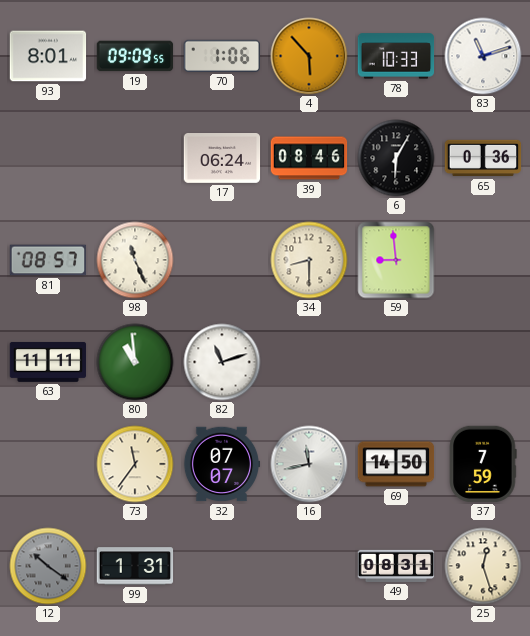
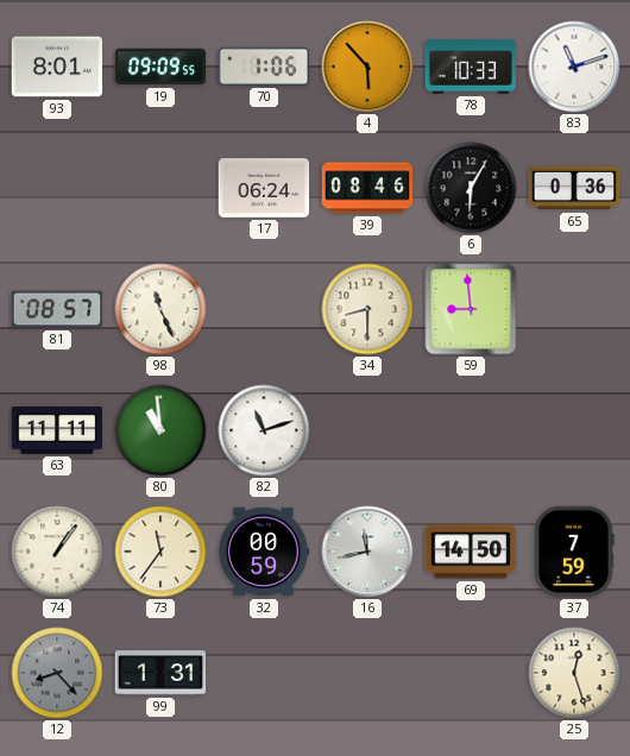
74: none -> 1:06
32: 07:07 -> 00:59
12: 10:21 -> 8:23
49: 08:31 -> none
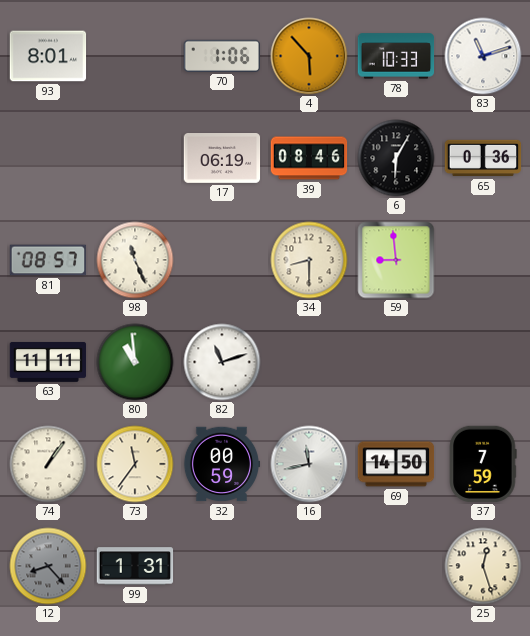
19: 09:09 -> none
17: 06:24 -> 06:19
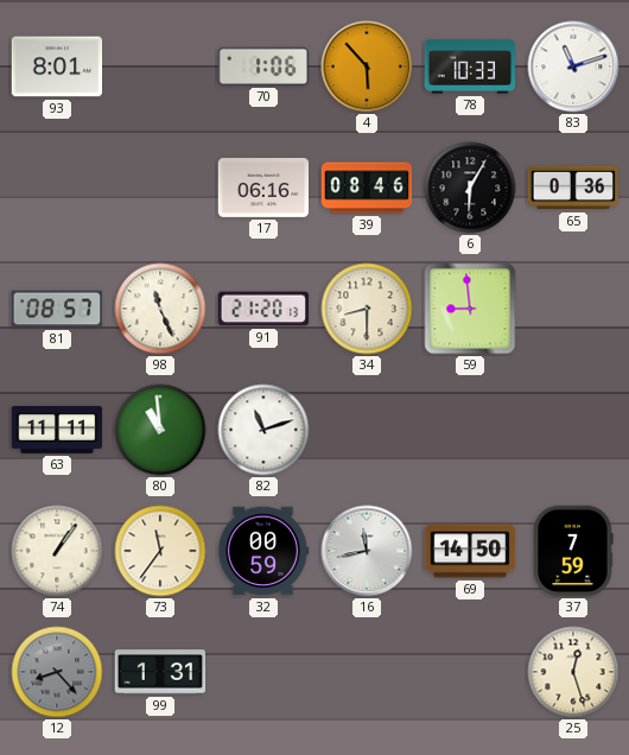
17: 06:19 -> 06:16
91: none -> 21:20
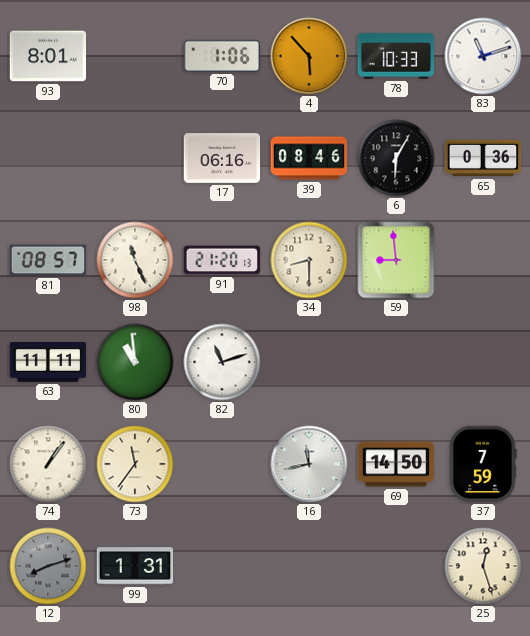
32: 00:59 -> none
12: 8:23 -> 8:12
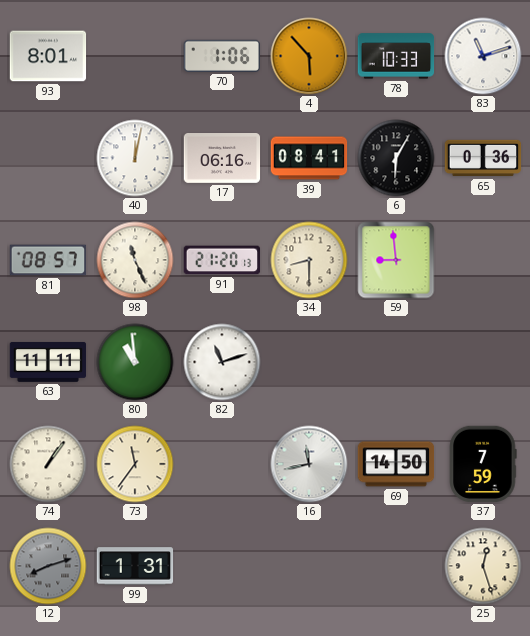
40: none -> 12:02
39: 08:46 -> 08:41
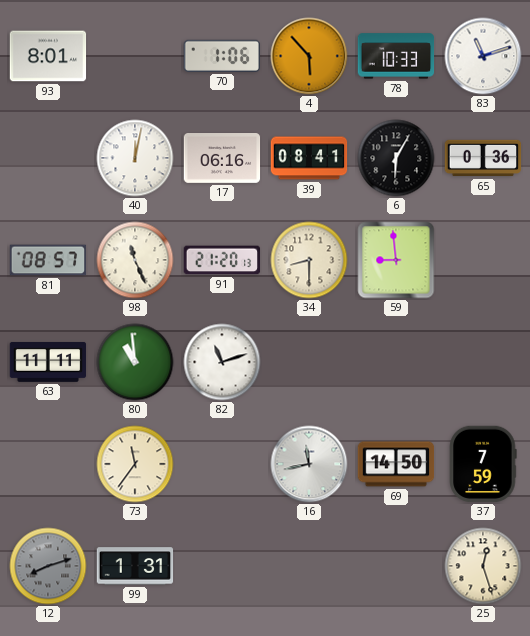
74: 1:06 -> none
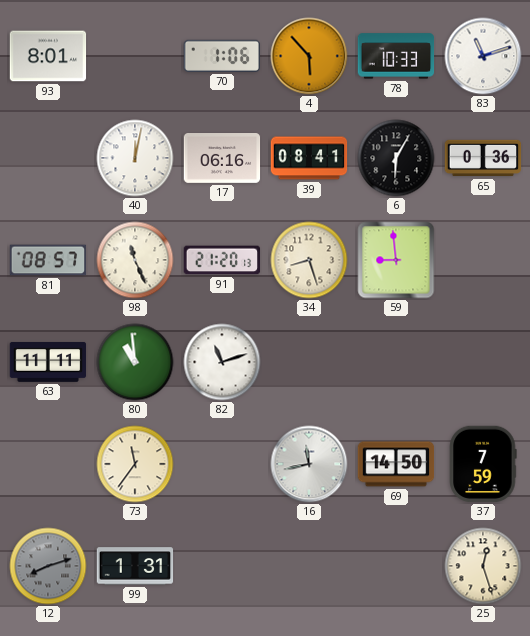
34: 8:30 -> 8:27
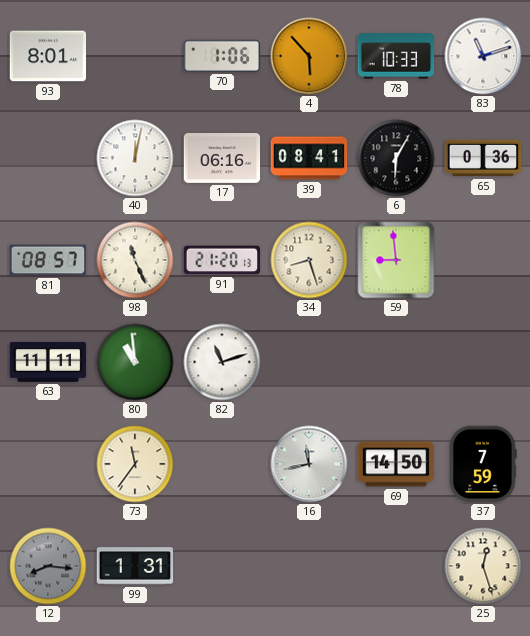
12: 8:12 -> 8:16
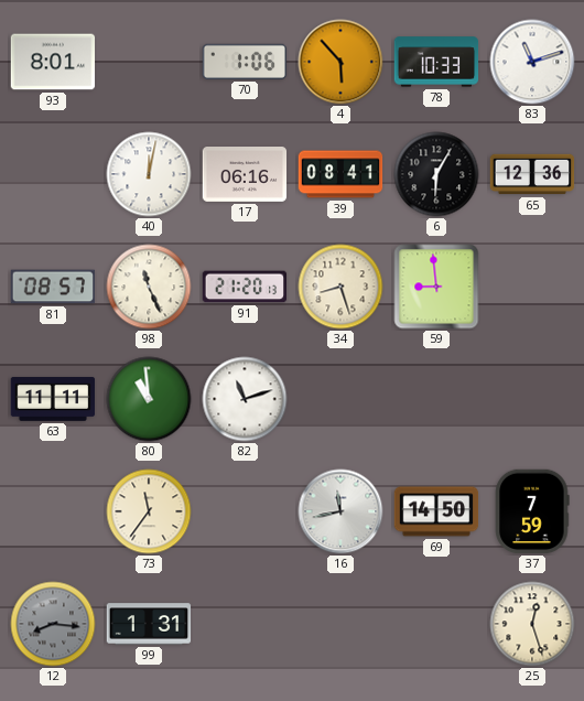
65: 0:36 -> 12:36
